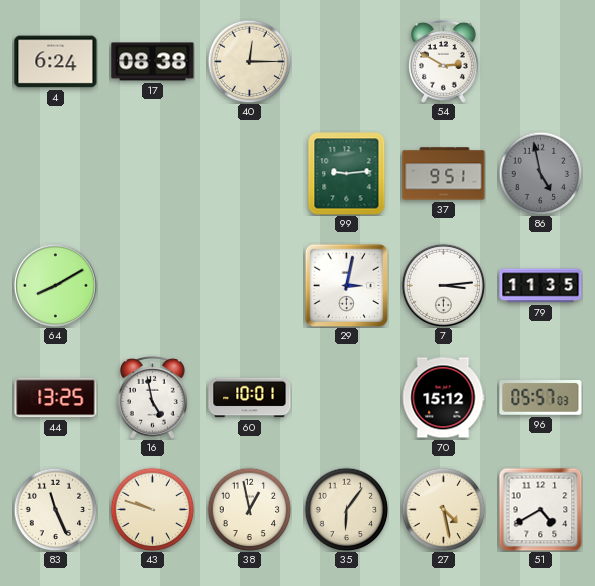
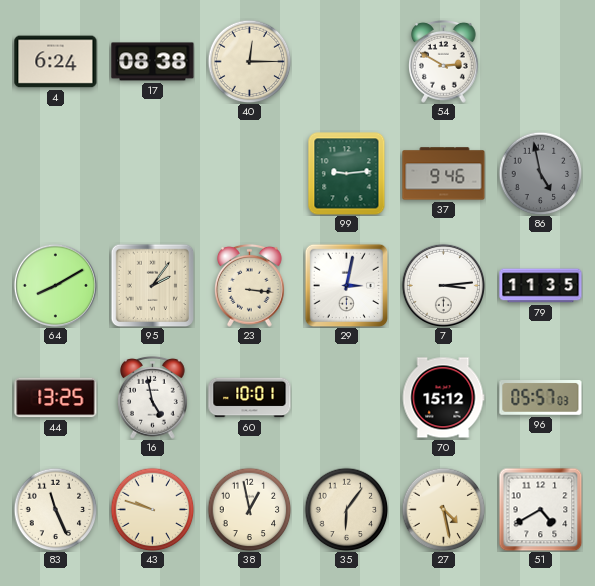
37: 9:51 -> 9:46
95: none -> 2:06
23: none -> 3:16
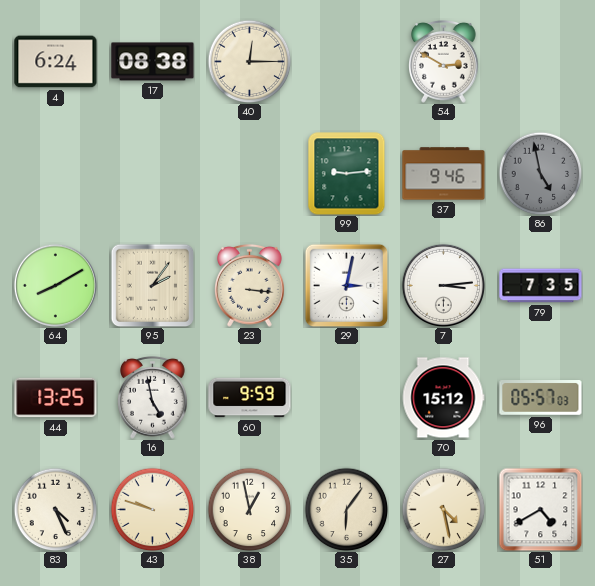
79: 11:35 -> 7:35
60: 10:01 -> 9:59
83: 11:26 -> 4:26
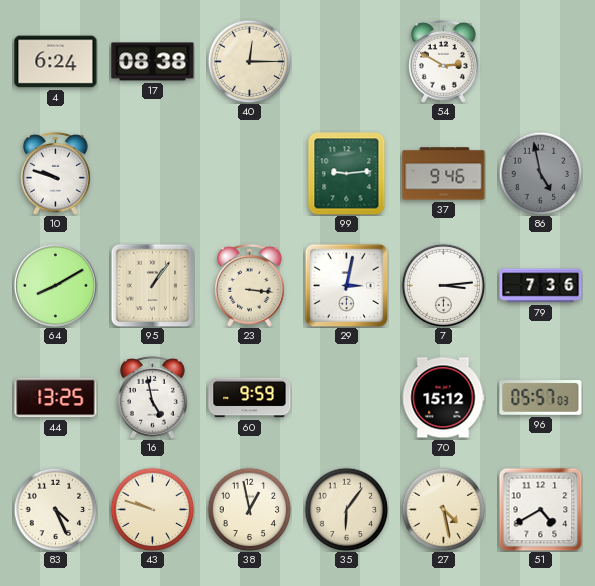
10: none -> 9:48
95: 2:06 -> 1:06
79: 7:35 -> 7:36
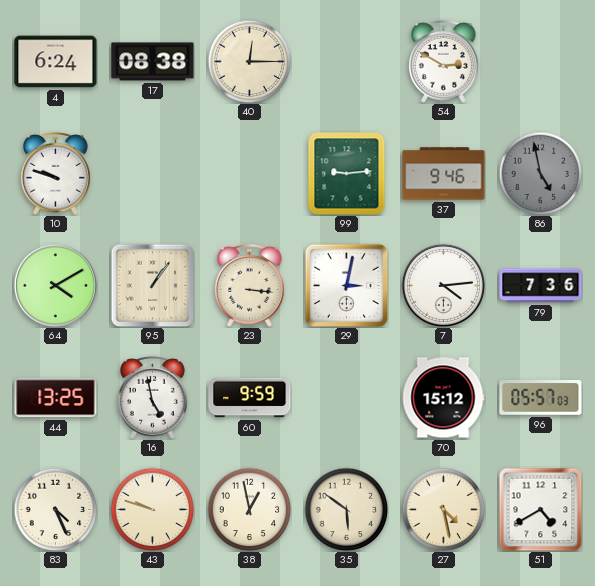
64: 8:10 -> 4:10
7: 3:14 -> 4:14
35: 6:06 -> 5:51
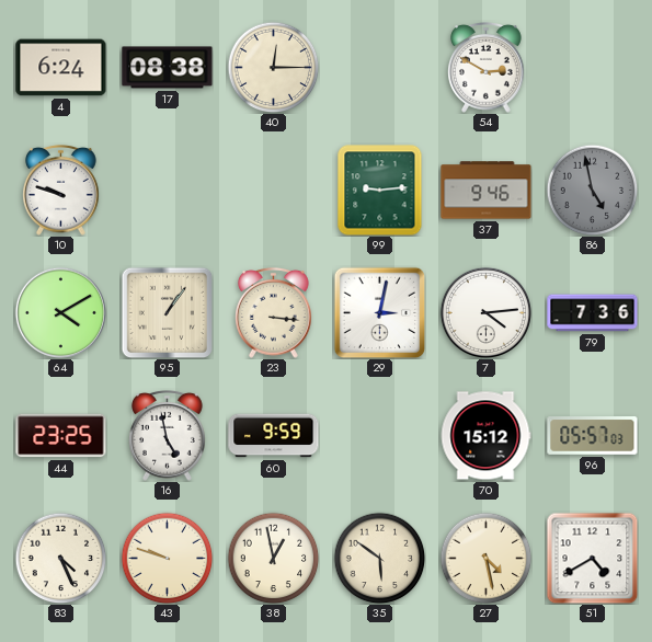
44: 13:25 -> 23:25
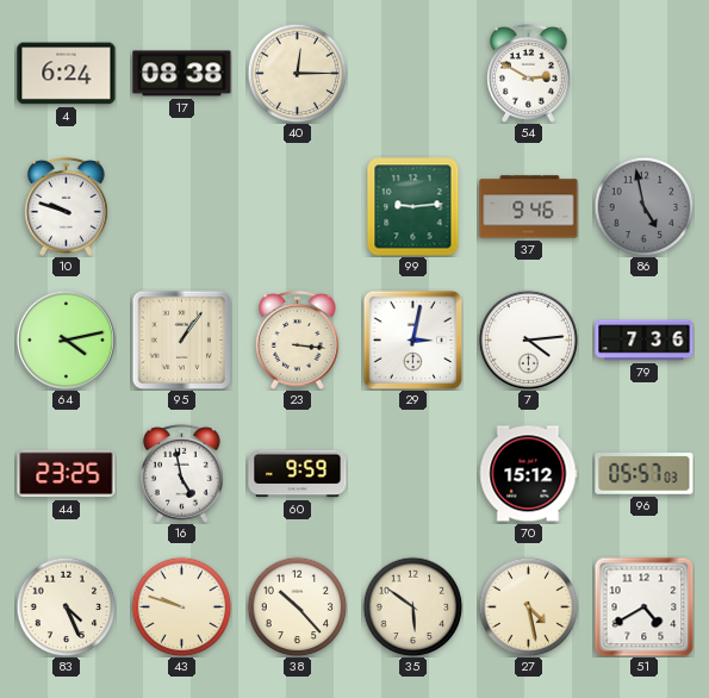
64: 4:10 -> 4:13
38: 12:58 -> 10:23
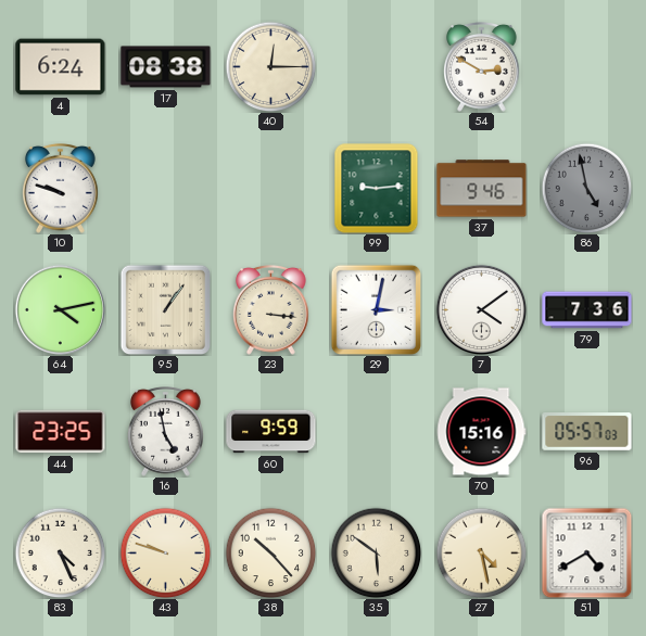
7: 4:14 -> 4:09
70: 15:12 -> 15:16
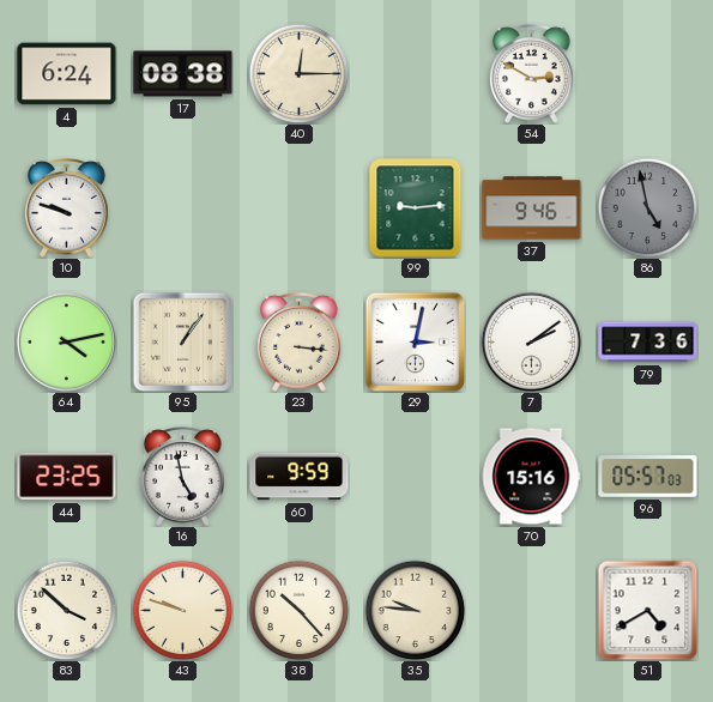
7: 4:09 -> 2:09
83: 4:26 -> 3:52
35: 5:51 -> 9:46
27: 4:28 -> none
